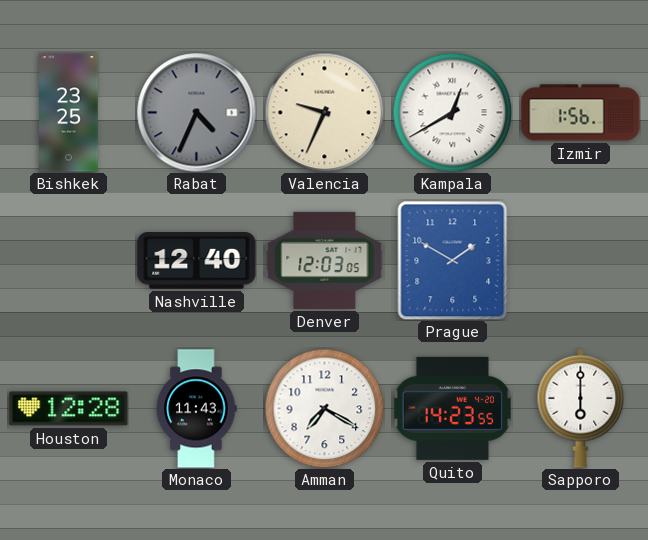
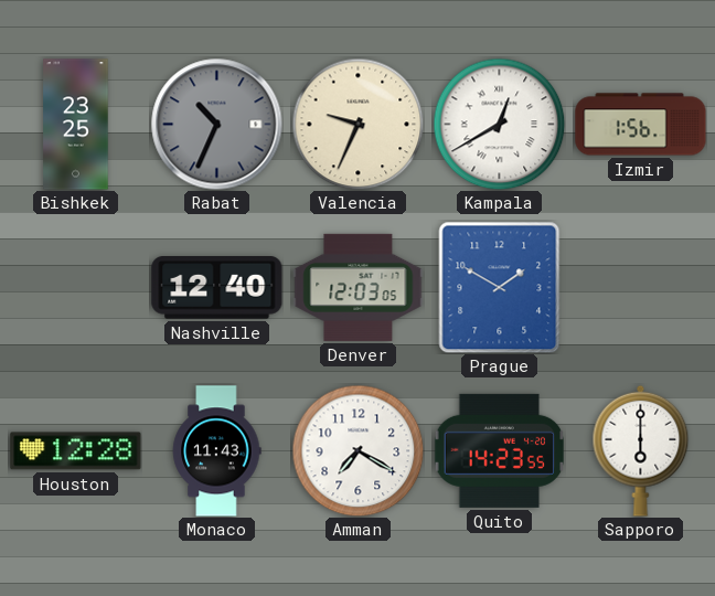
Rabat: 4:34 -> 10:34
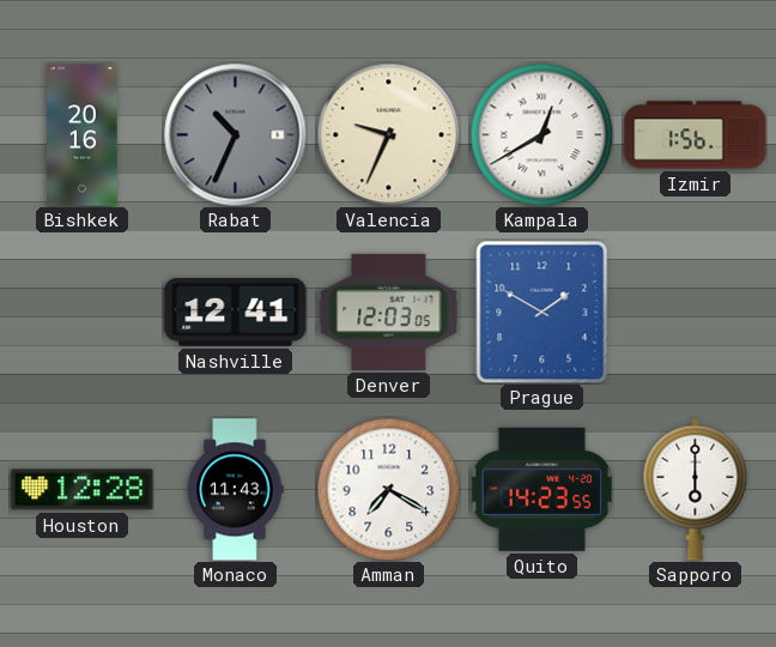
Bishkek: 23:25 -> 20:16
Nashville: 12:40 -> 12:41
